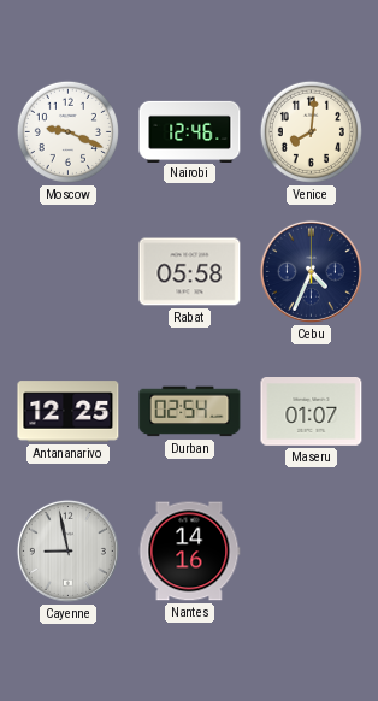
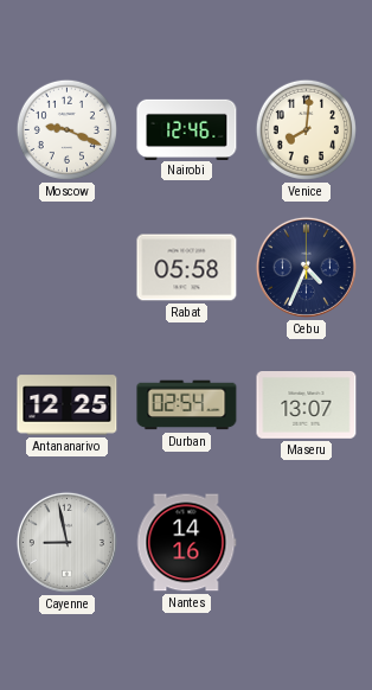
Maseru: 01:07 -> 13:07
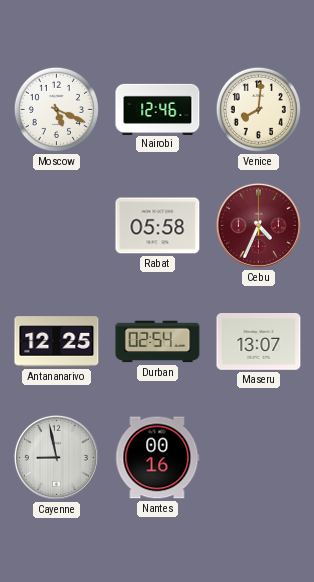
Moscow: 9:19 -> 5:19
Cebu dial: navy -> burgundy
Nantes: 14:16 -> 00:16
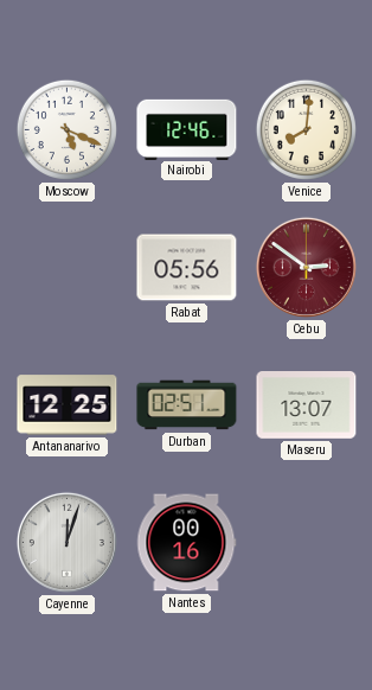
Rabat: 05:58 -> 05:56
Cebu: 4:34 -> 2:51
Durban: 02:54 -> 02:51
Cayenne: 8:58 -> 12:03
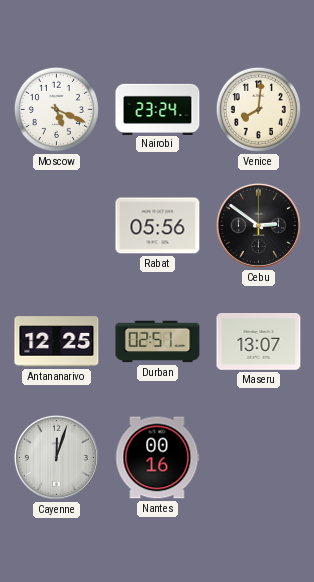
Nairobi: 12:46 -> 23:24
Cebu dial: burgundy -> black
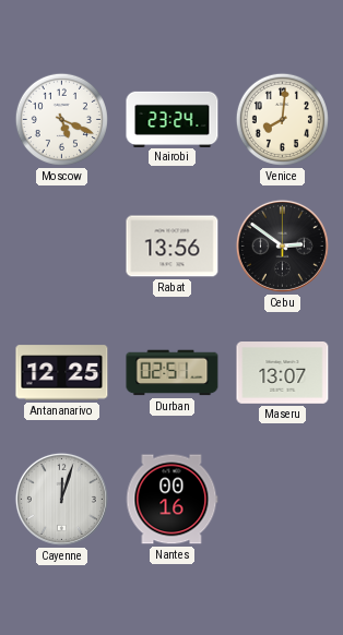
Rabat: 05:56 -> 13:56
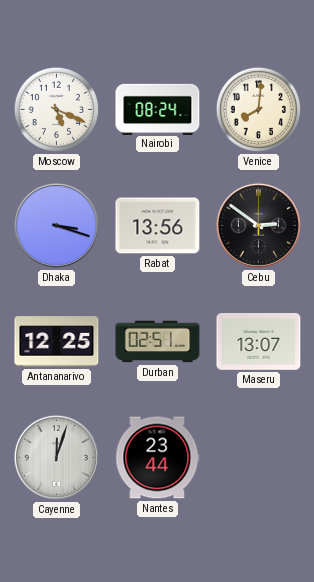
Nairobi: 23:24 -> 08:24
Dhaka: none -> 3:18
Nantes: 00:16 -> 23:44
